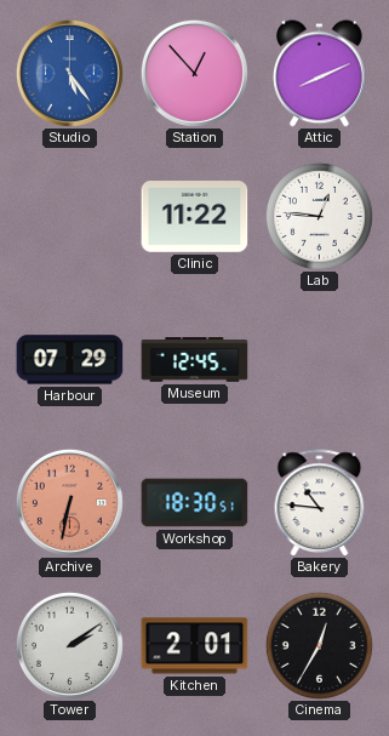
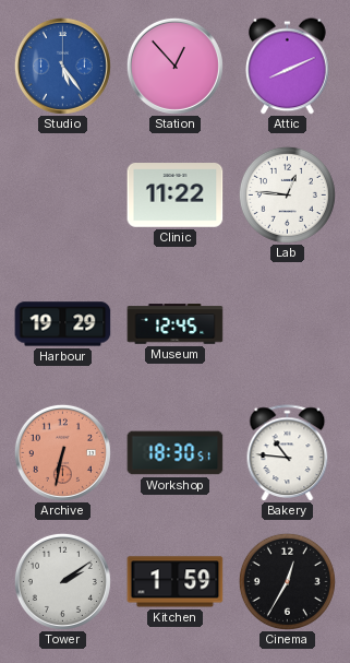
Harbour: 07:29 -> 19:29
Kitchen: 2:01 -> 1:59
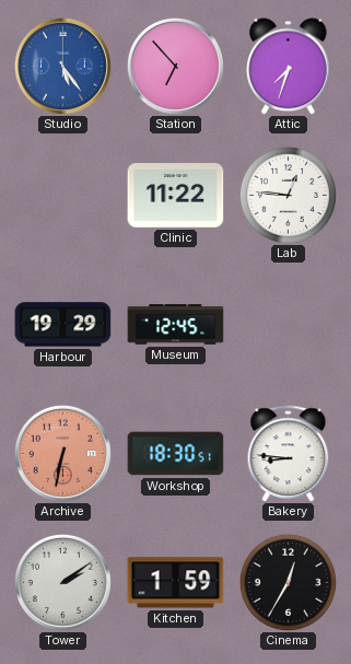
Station: 12:53 -> 6:53
Attic: 8:11 -> 7:33
Bakery: 10:46 -> 8:46
